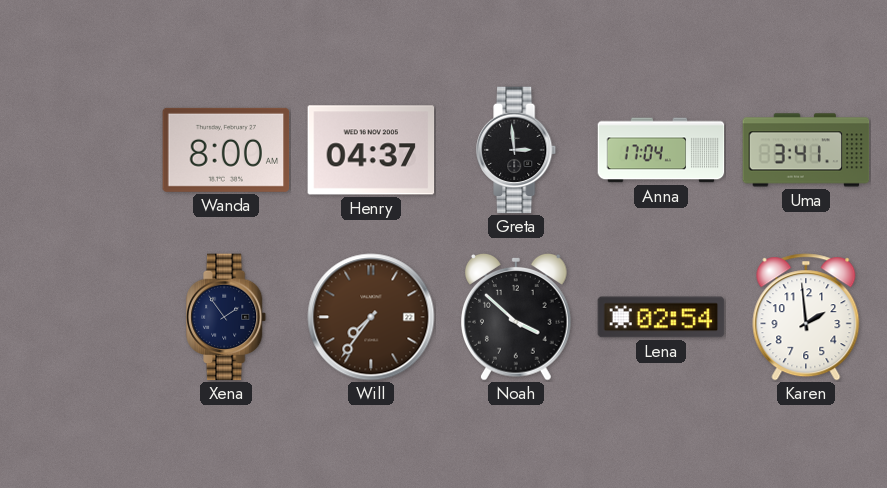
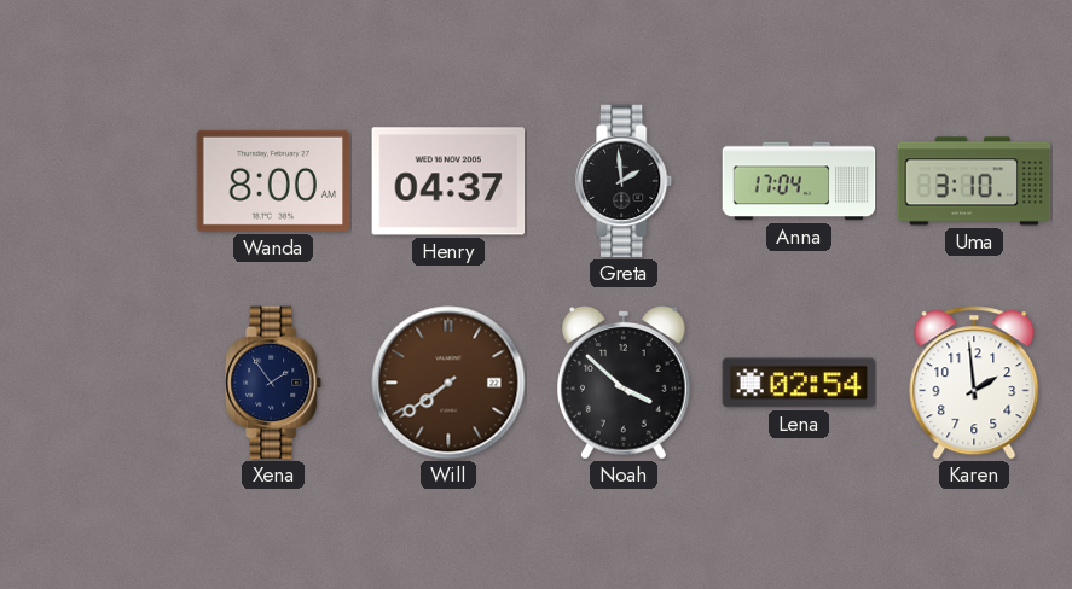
Greta: 2:59 -> 1:59
Uma: 3:41 -> 3:10
Will: 7:36 -> 7:39
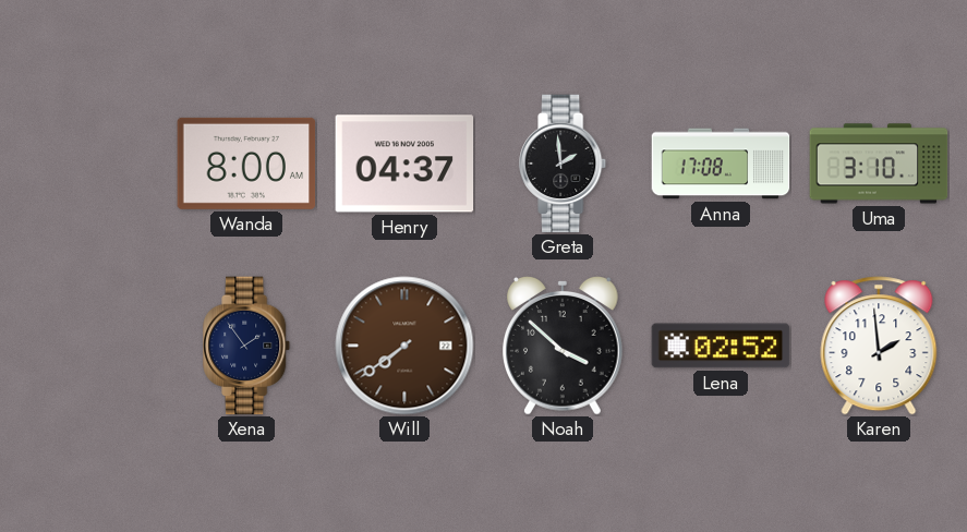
Anna: 17:04 -> 17:08
Lena: 02:54 -> 02:52
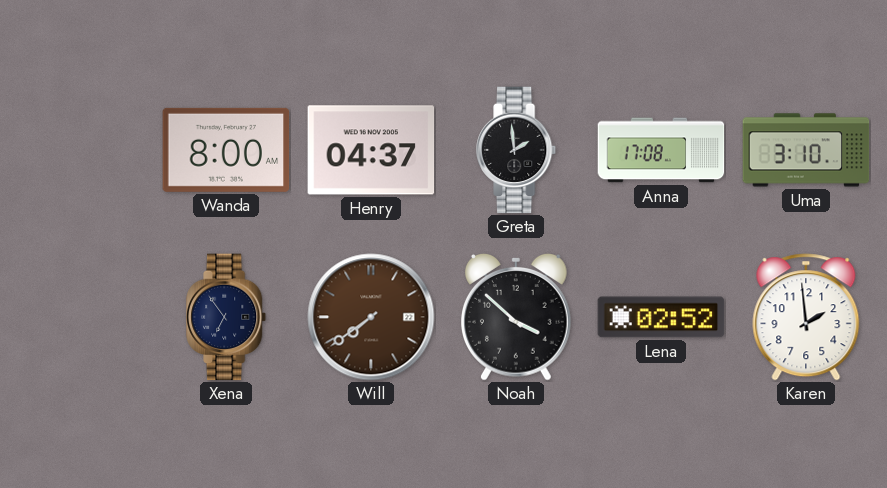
Xena: 1:54 -> 6:54
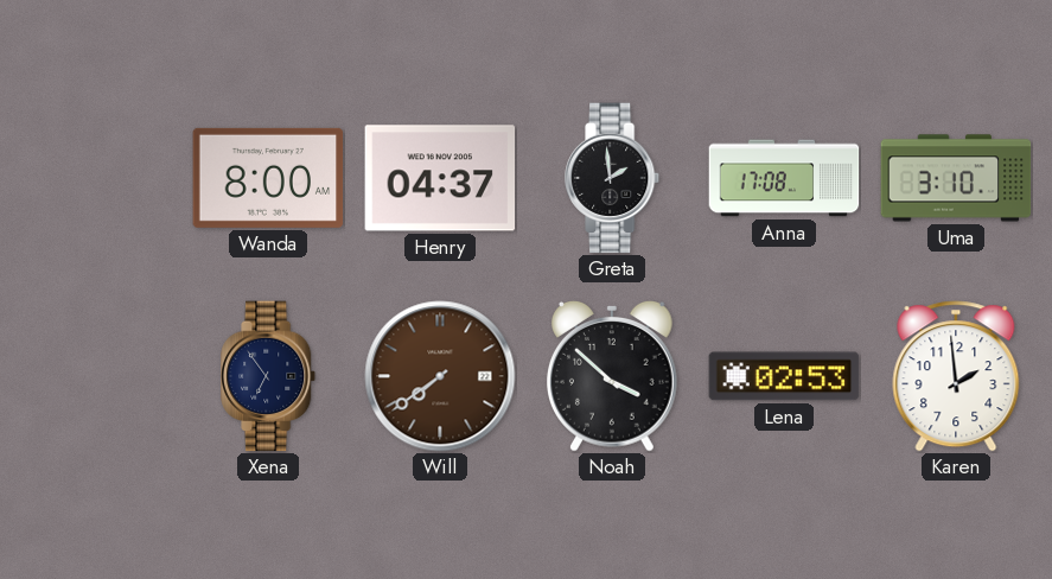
Lena: 02:52 -> 02:53
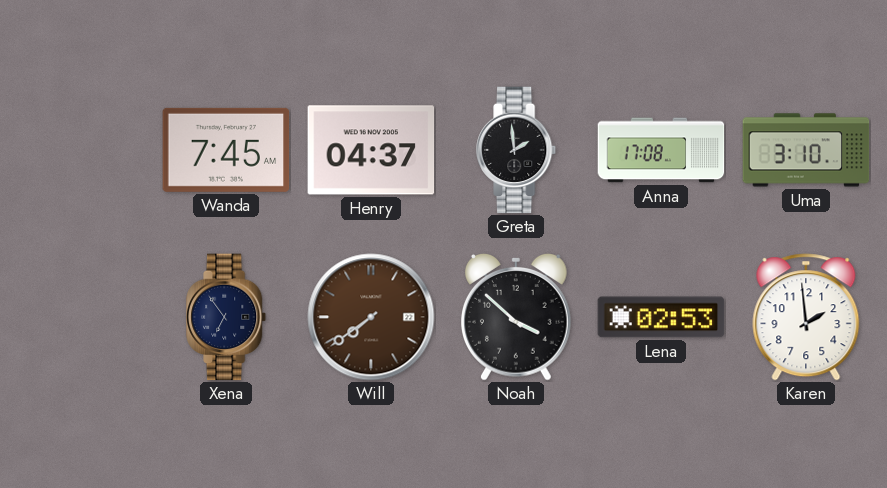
Wanda: 8:00 -> 7:45
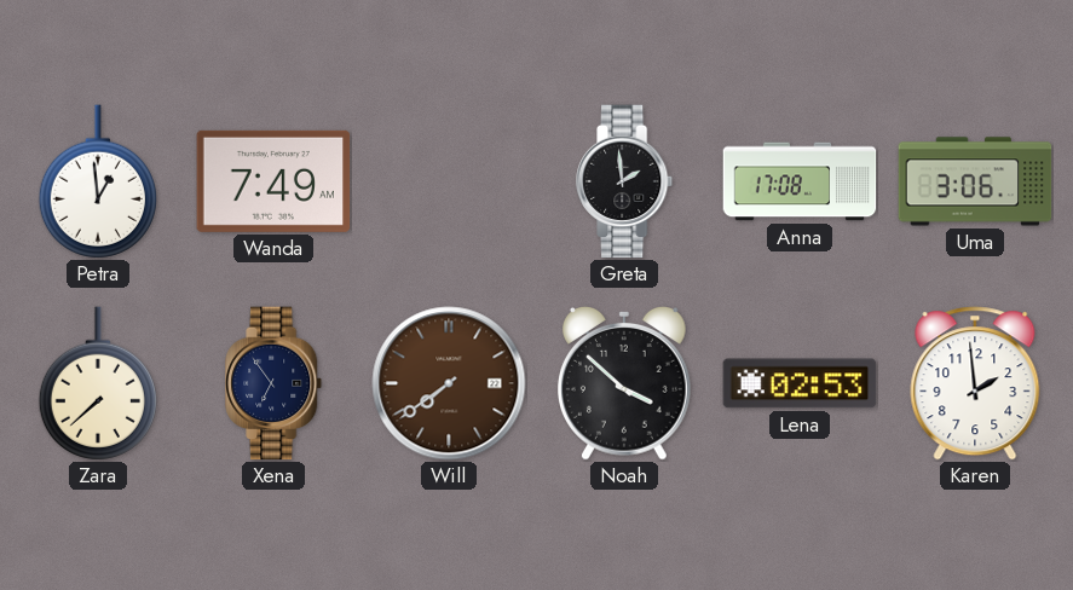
Petra: none -> 12:59
Wanda: 7:45 -> 7:49
Henry: 04:37 -> none
Uma: 3:10 -> 3:06
Zara: none -> 7:38
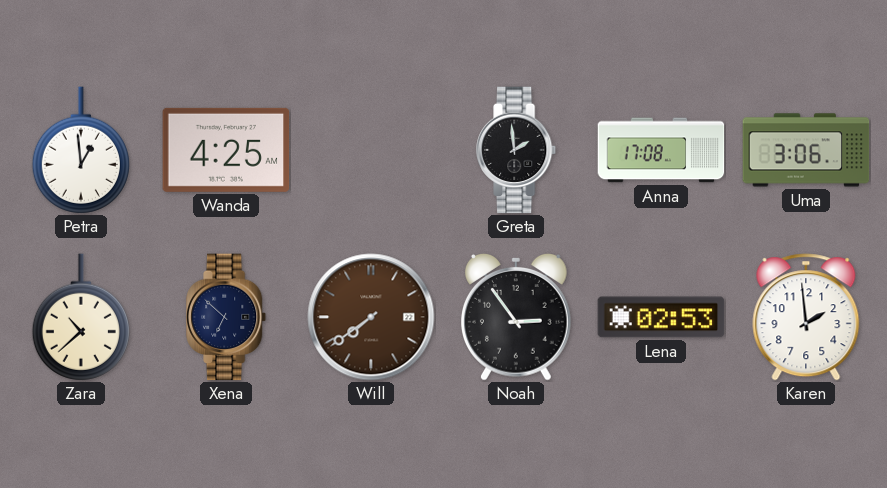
Wanda: 7:49 -> 4:25
Zara: 7:38 -> 10:38
Xena: 6:54 -> 6:52
Noah: 3:52 -> 2:54
